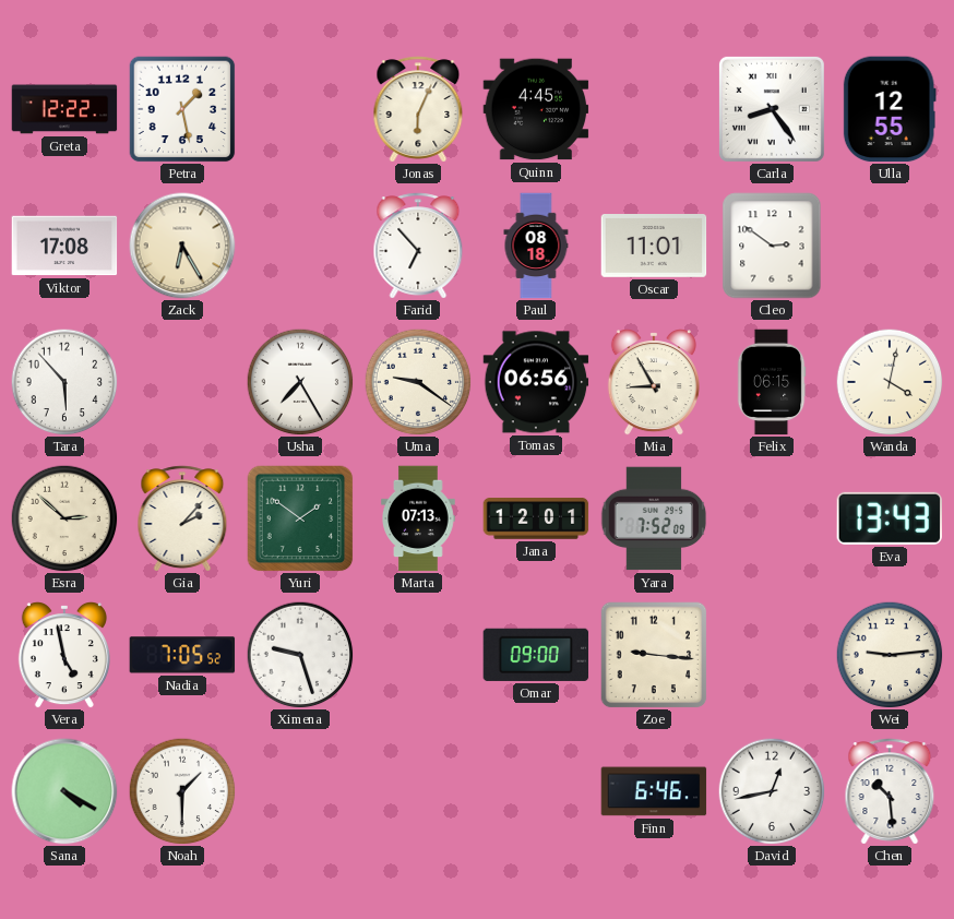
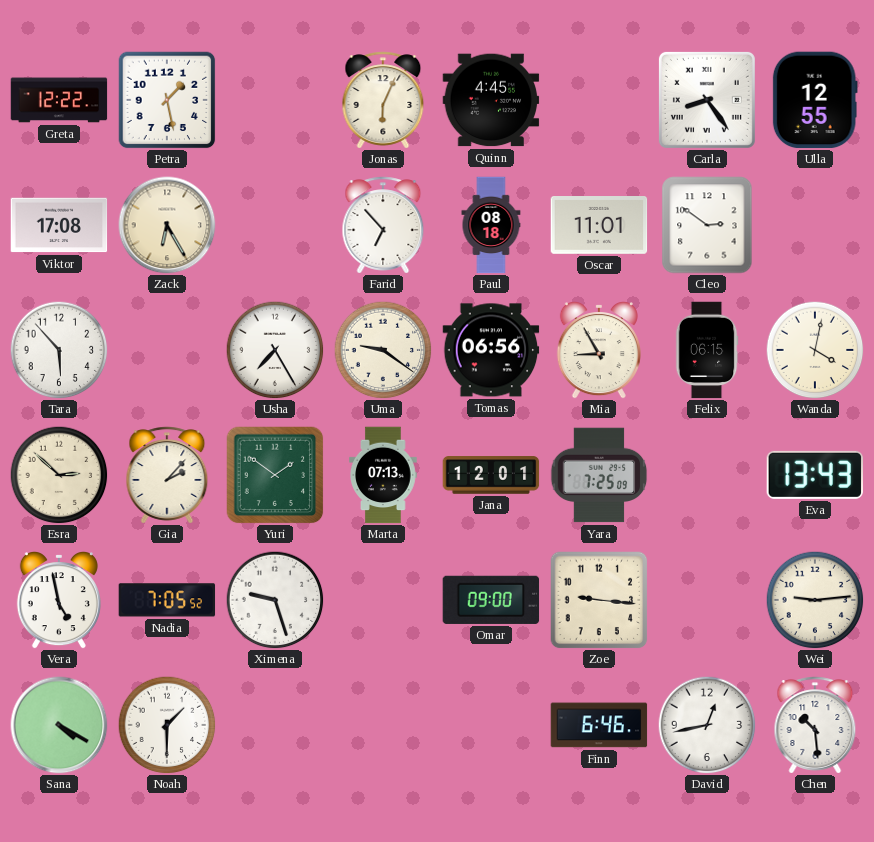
Yara: 7:52 -> 7:25
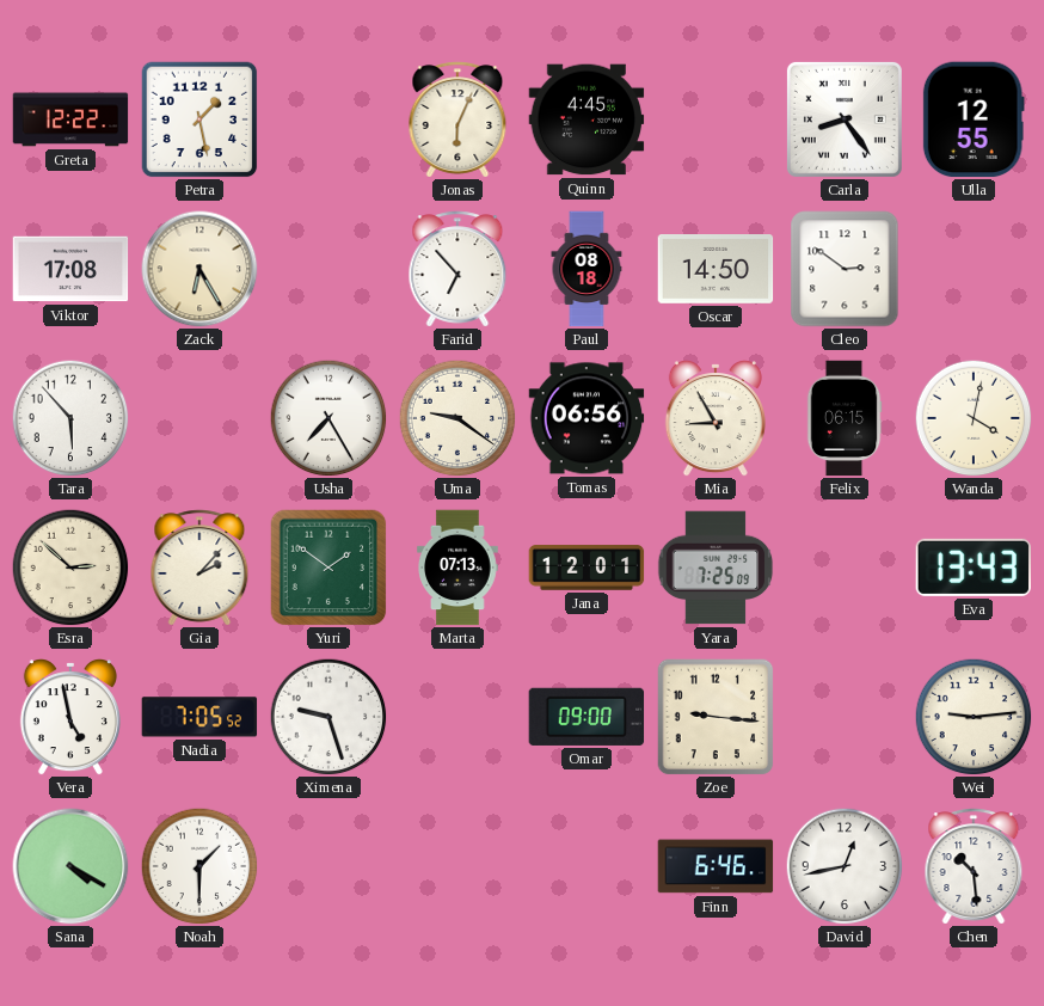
Oscar: 11:01 -> 14:50
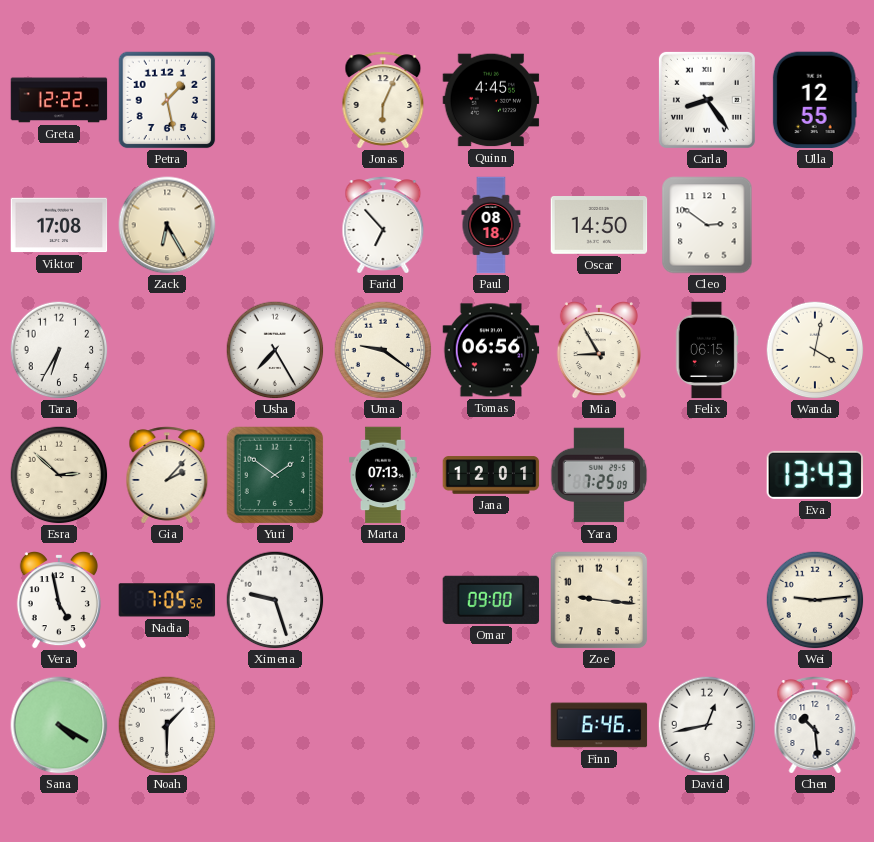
Tara: 5:53 -> 6:35
